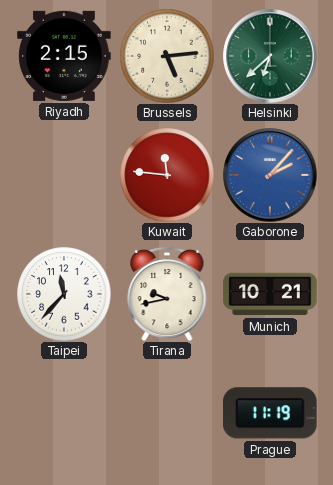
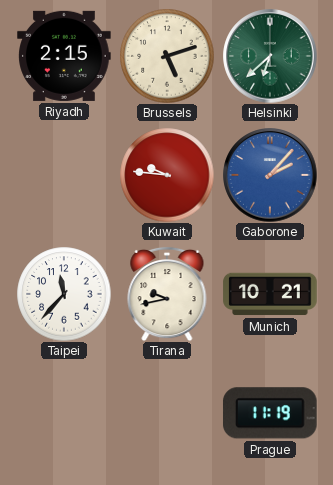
Brussels: 5:14 -> 5:12
Kuwait: 11:46 -> 9:46
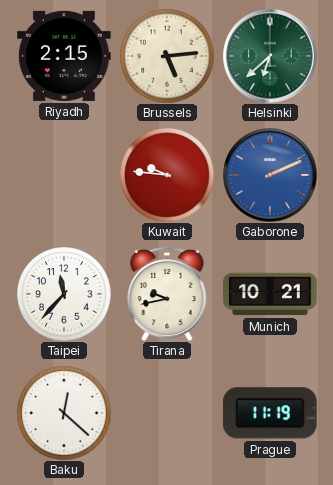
Brussels: 5:12 -> 5:14
Gaborone: 2:07 -> 2:11
Baku: none -> 12:22
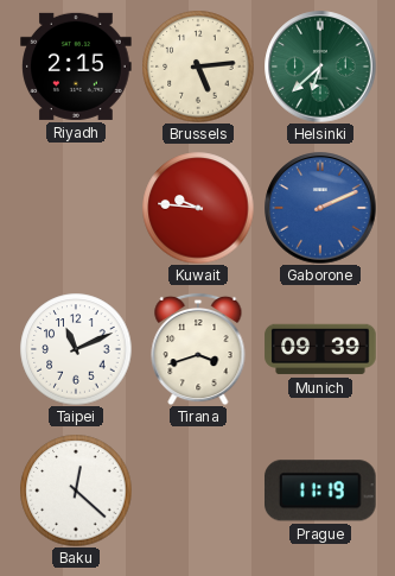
Taipei: 11:37 -> 11:11
Tirana: 9:43 -> 3:42
Munich: 10:21 -> 09:39
